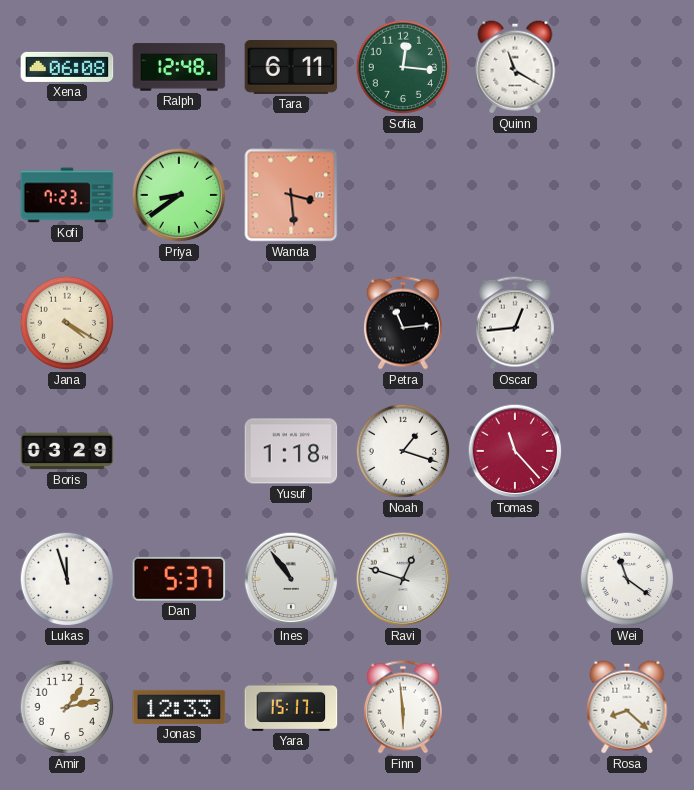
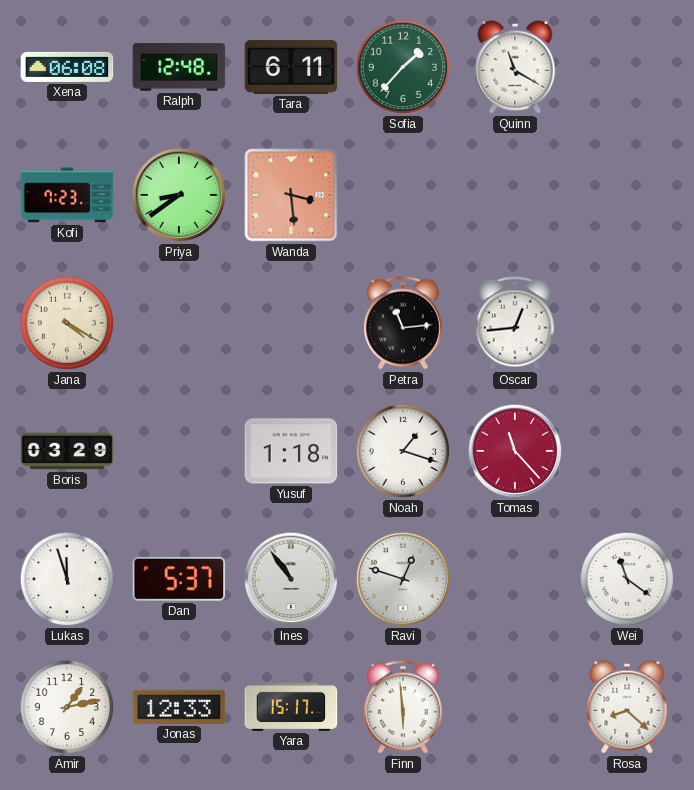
Sofia: 12:16 -> 1:37
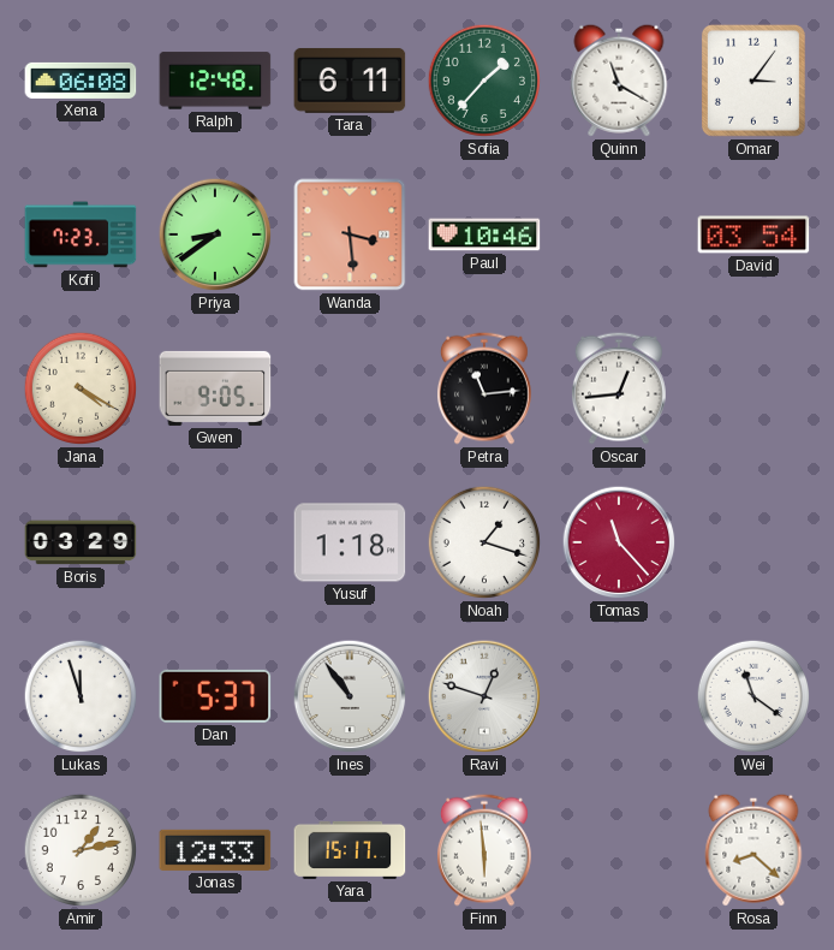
Omar: none -> 3:06
Paul: none -> 10:46
David: none -> 03:54
Gwen: none -> 9:05
